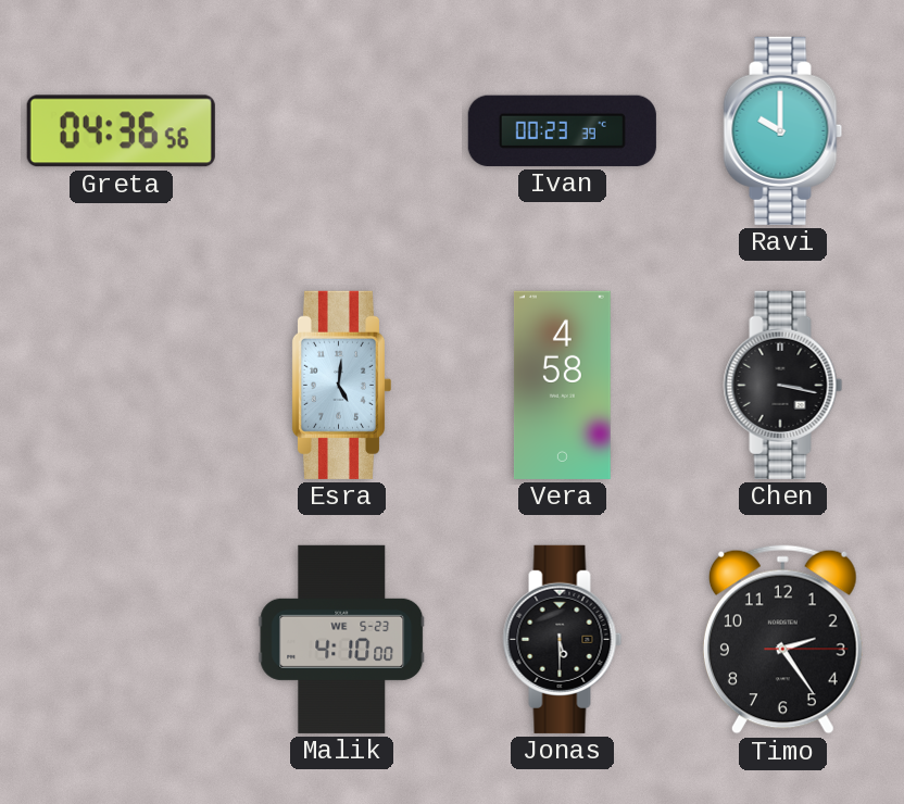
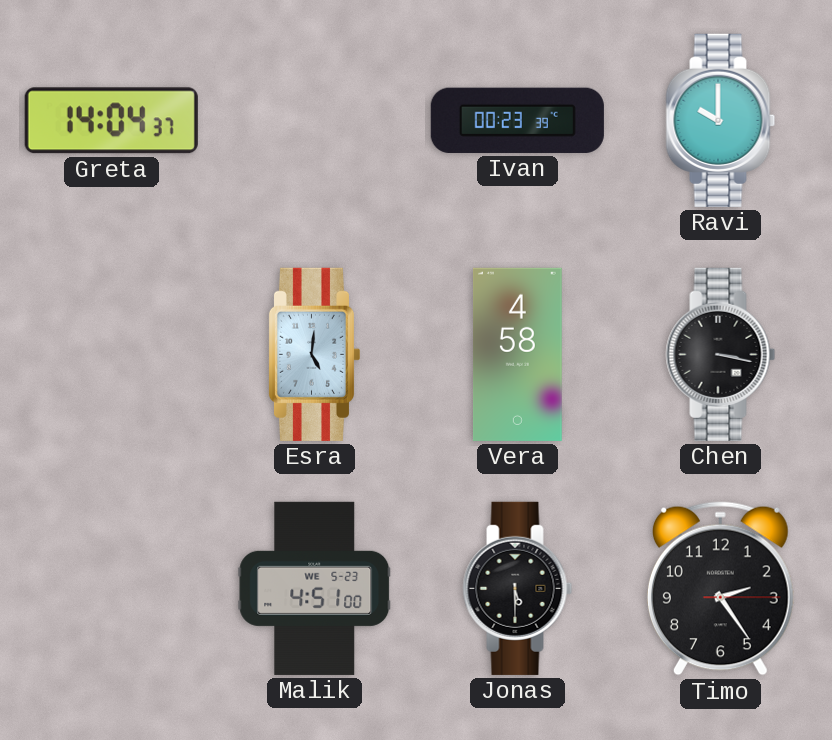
Greta: 04:36 -> 14:04
Malik: 4:10 -> 4:51
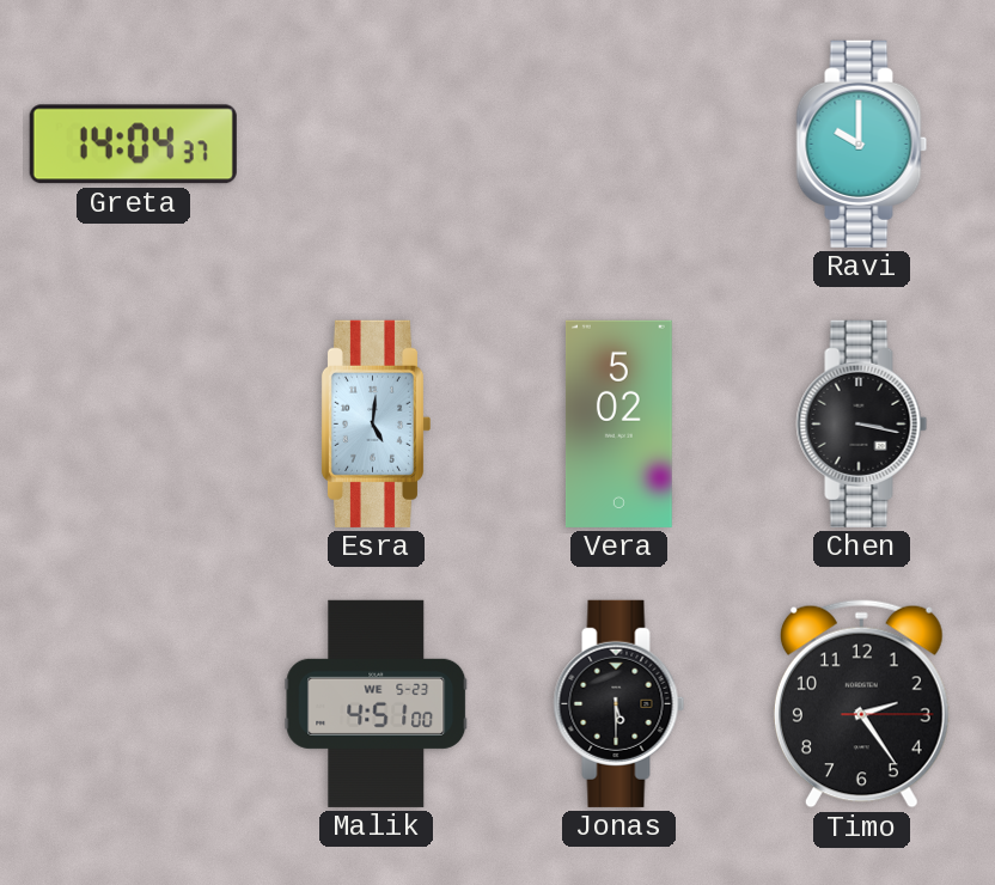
Ivan: 00:23 -> none
Vera: 4:58 -> 5:02
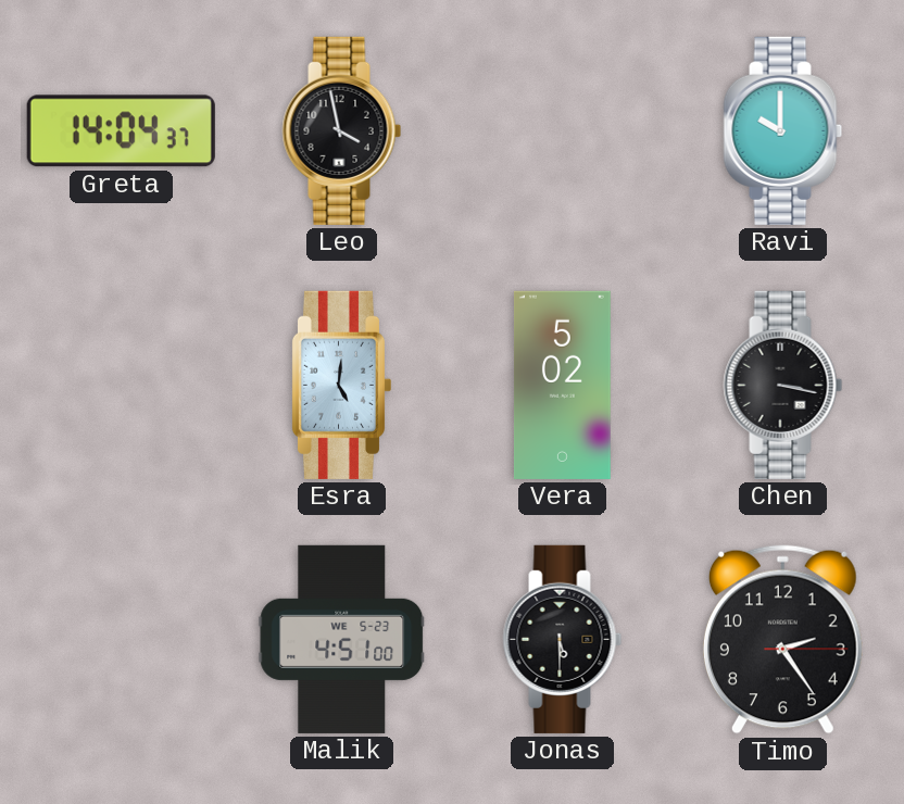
Leo: none -> 3:58
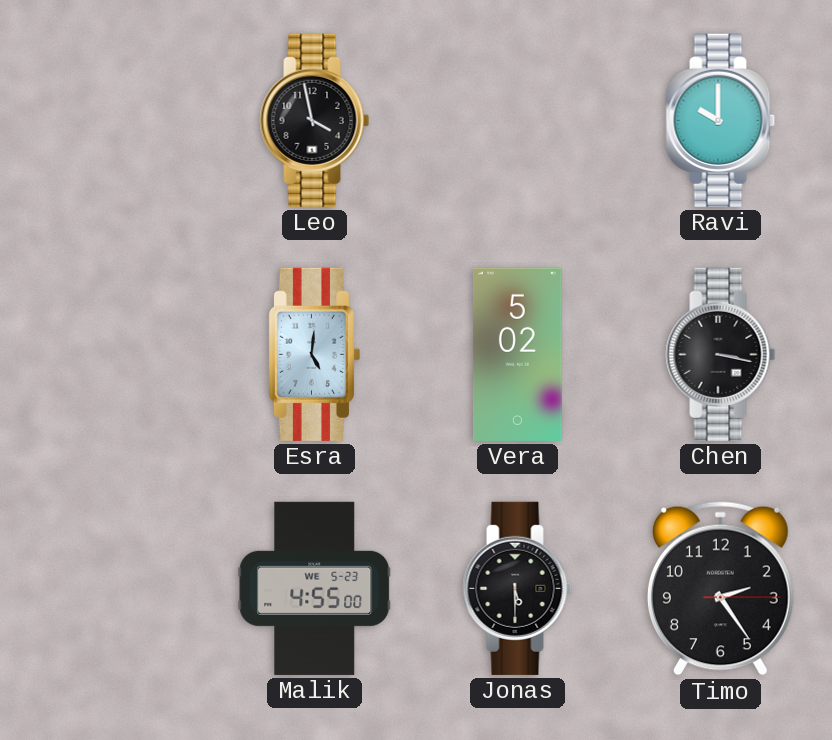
Greta: 14:04 -> none
Malik: 4:51 -> 4:55
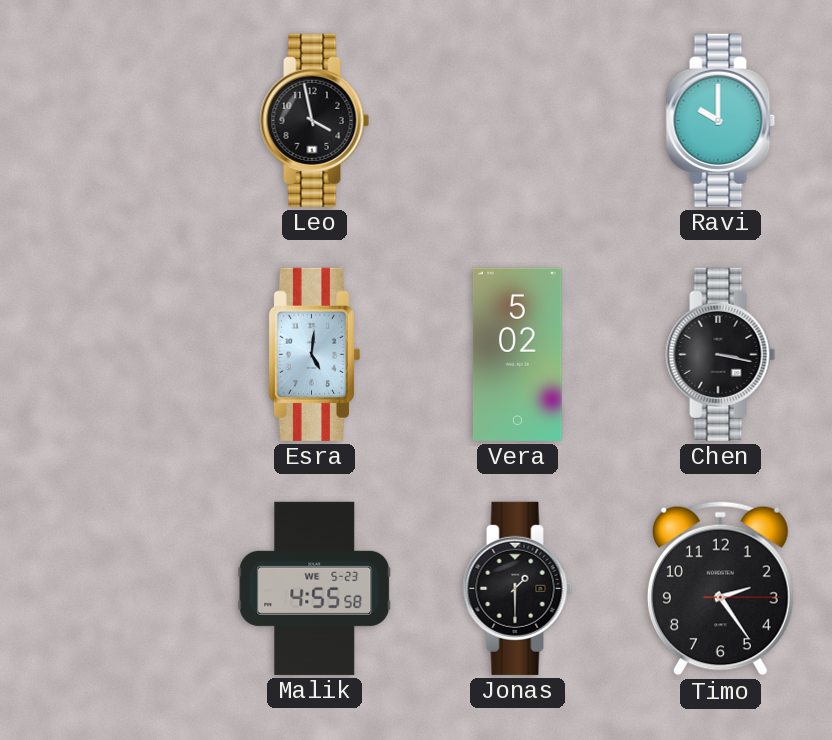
Malik: 4:55:00 -> 4:55:58
Jonas: 5:30 -> 1:30
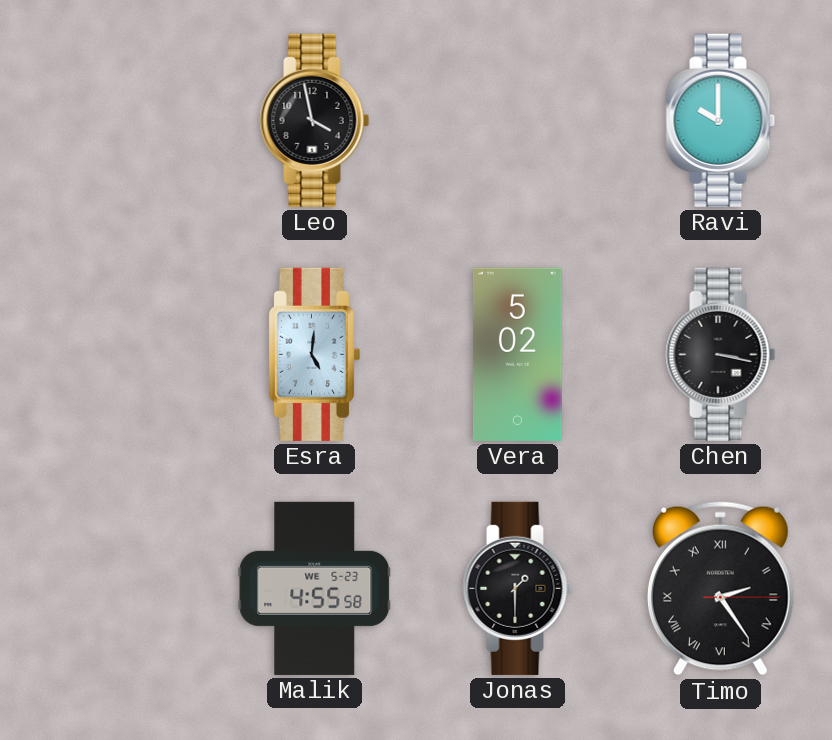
Timo numerals: Arabic -> Roman
